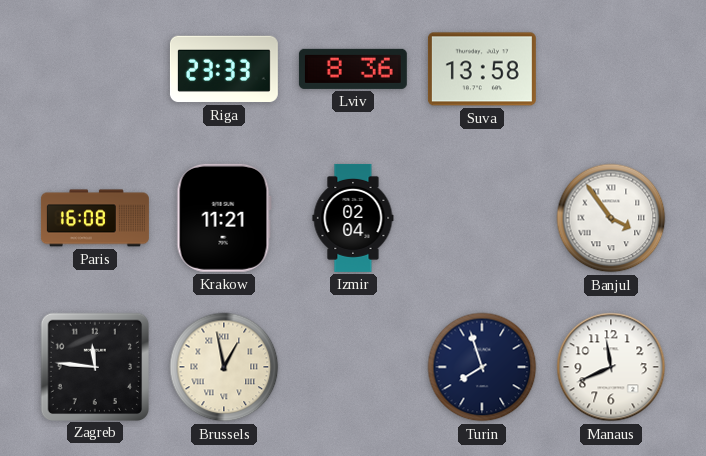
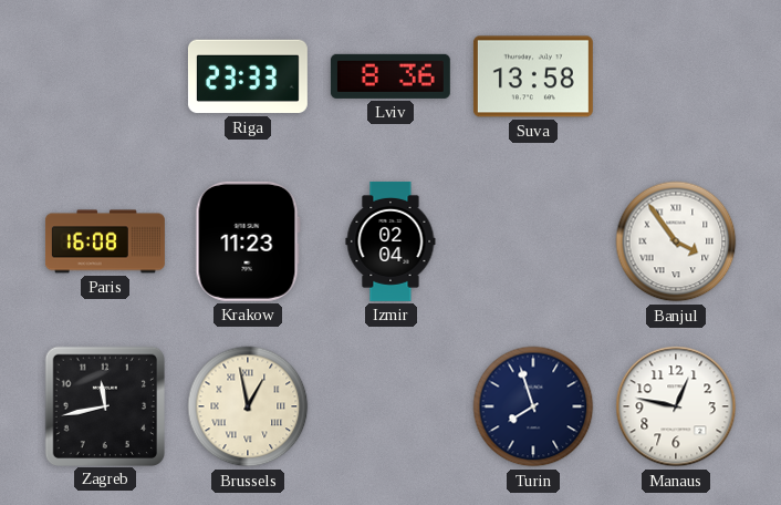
Krakow: 11:21 -> 11:23
Zagreb: 11:46 -> 11:43
Manaus: 11:41 -> 12:47
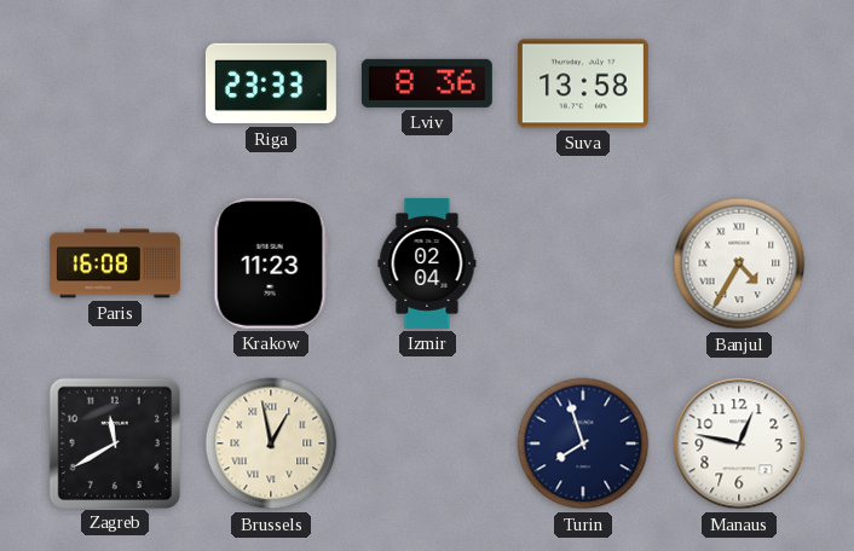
Banjul: 3:54 -> 4:35
Zagreb: 11:43 -> 11:40
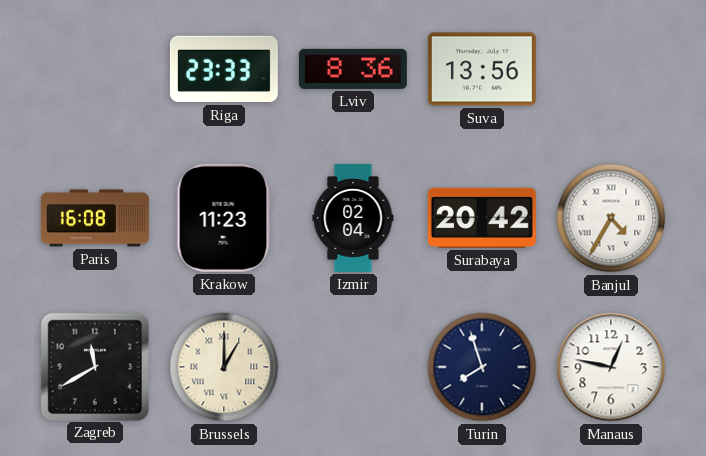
Suva: 13:58 -> 13:56
Surabaya: none -> 20:42
Brussels: 12:58 -> 1:00
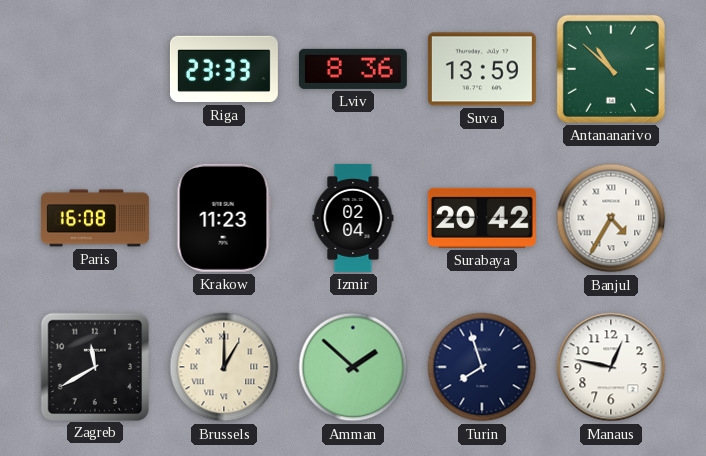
Suva: 13:56 -> 13:59
Antananarivo: none -> 10:52
Amman: none -> 1:52
